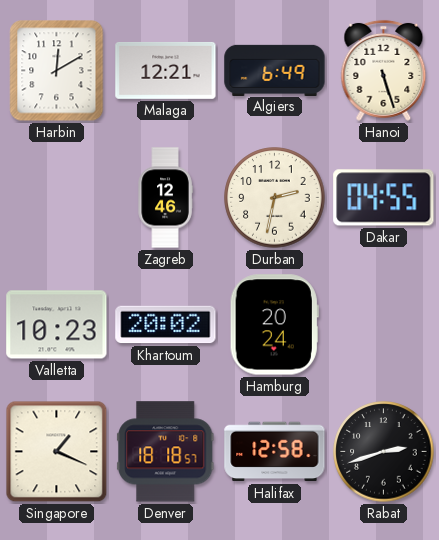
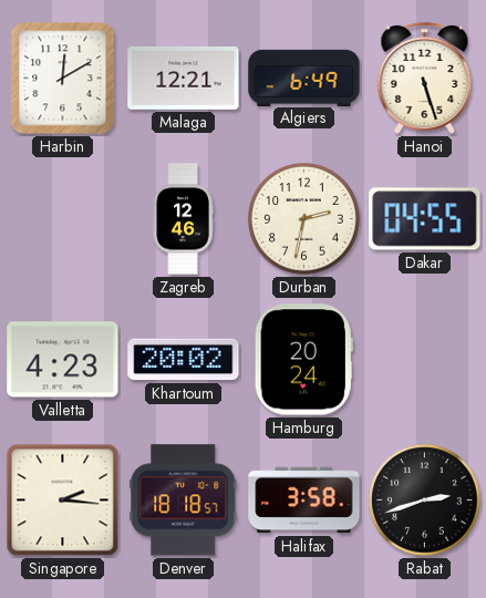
Valletta: 10:23 -> 4:23
Singapore: 1:19 -> 2:16
Halifax: 12:58 -> 3:58
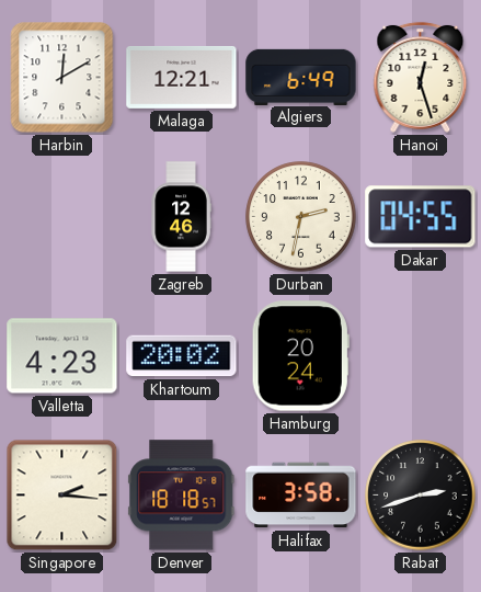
Hanoi: 5:27 -> 12:27
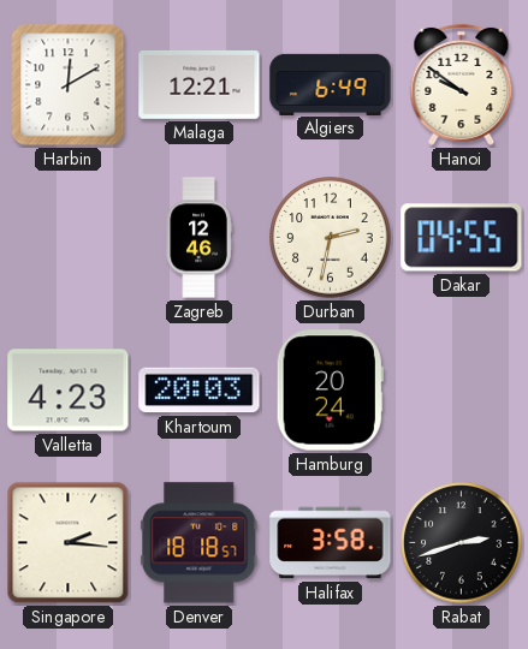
Hanoi: 12:27 -> 9:51
Khartoum: 20:02 -> 20:03
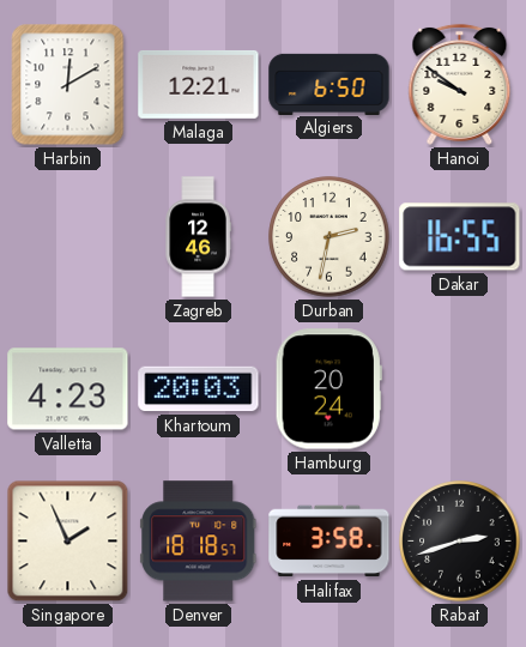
Algiers: 6:49 -> 6:50
Dakar: 04:55 -> 16:55
Singapore: 2:16 -> 1:56
